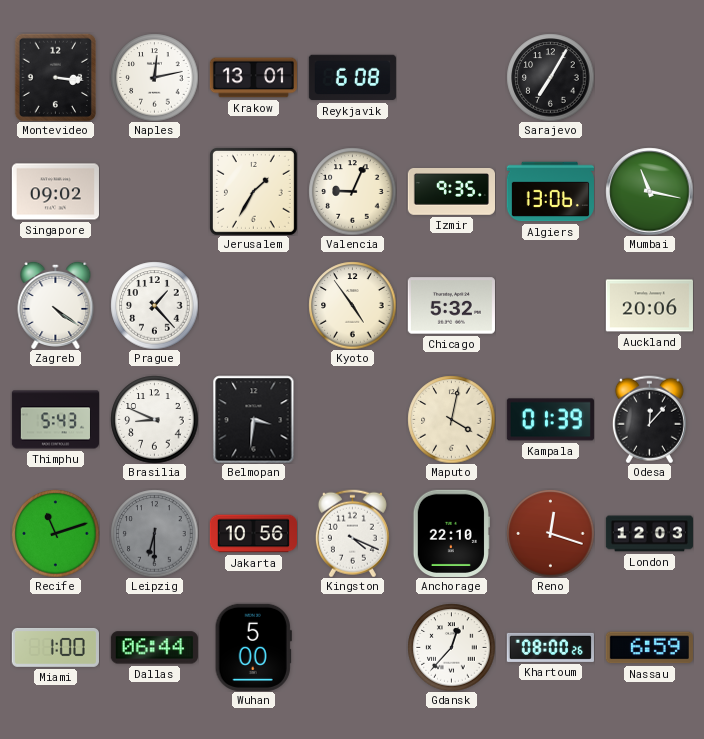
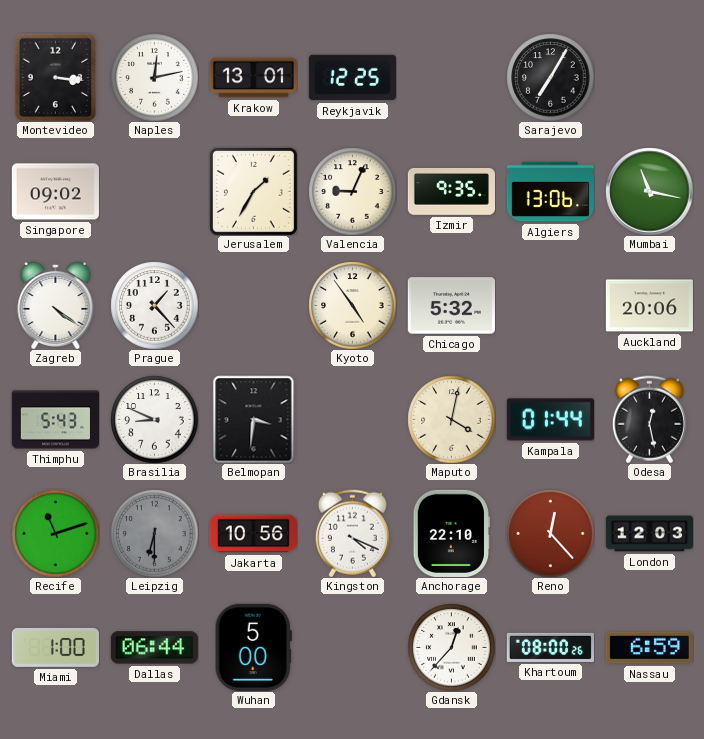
Reykjavik: 6:08 -> 12:25
Kampala: 01:39 -> 01:44
Odesa: 12:07 -> 12:28
Reno: 12:18 -> 12:23
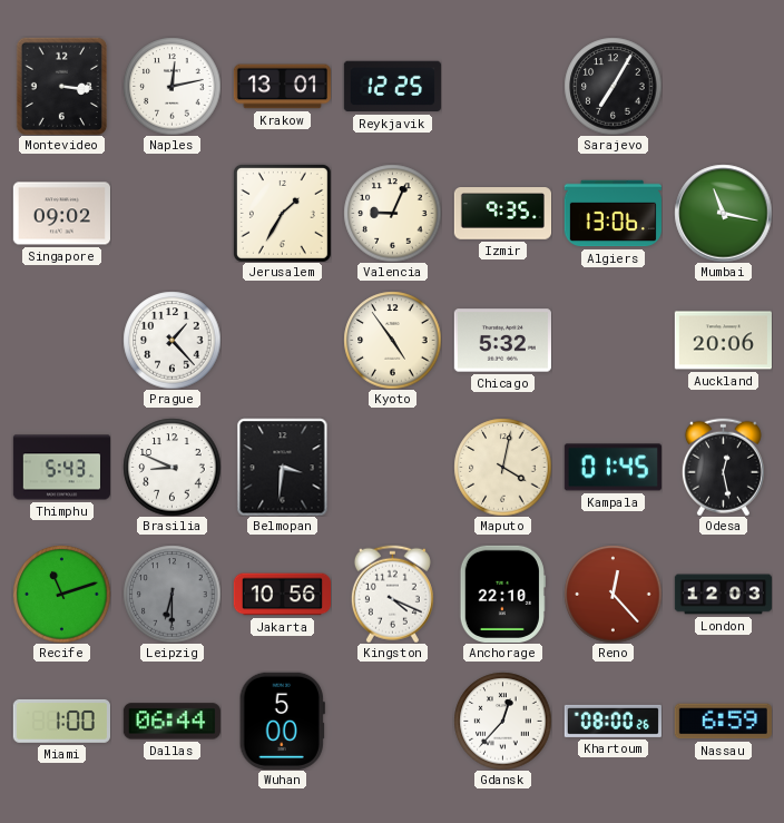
Zagreb: 4:21 -> none
Kampala: 01:44 -> 01:45
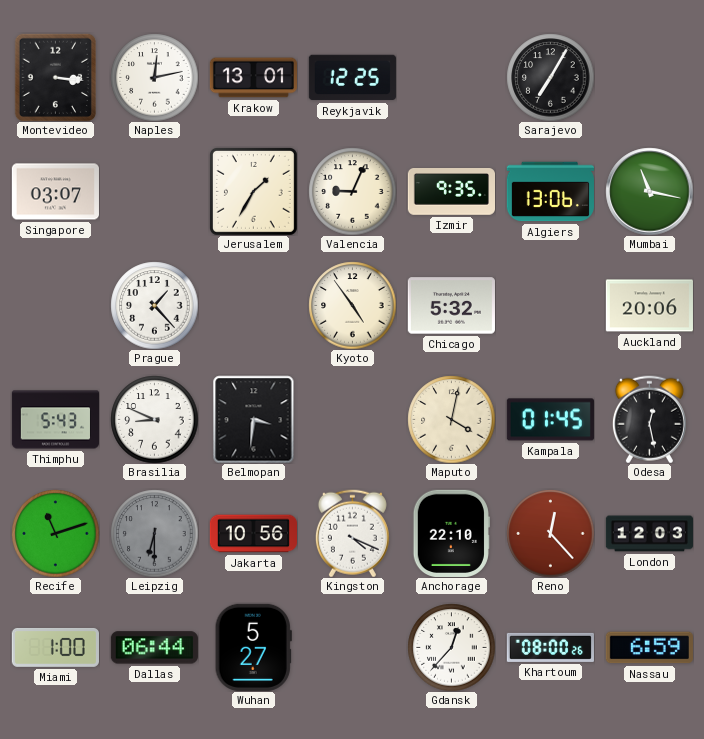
Singapore: 09:02 -> 03:07
Wuhan: 5:00 -> 5:27
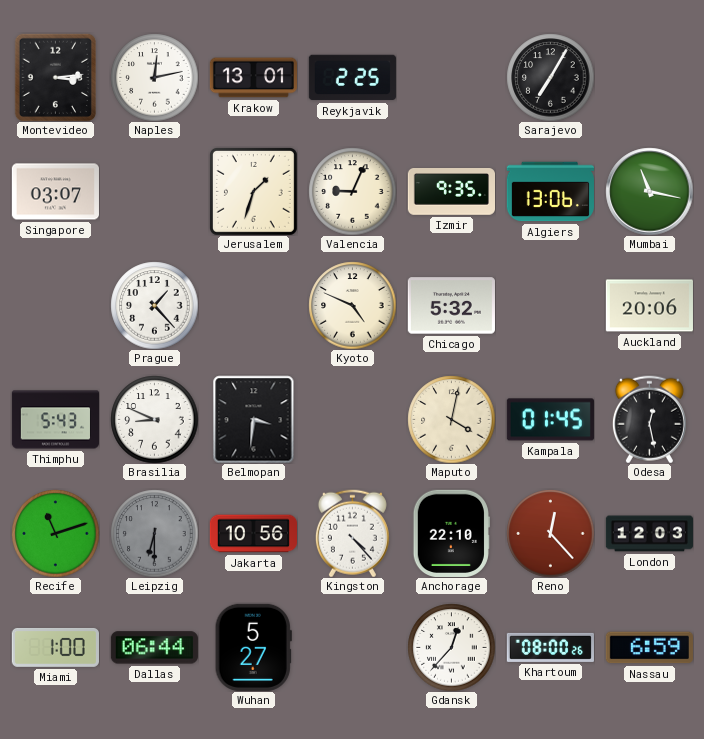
Montevideo: 3:16 -> 3:14
Reykjavik: 12:25 -> 2:25
Jerusalem: 1:35 -> 1:33
Kyoto: 4:54 -> 4:49
Kingston: 4:19 -> 4:23
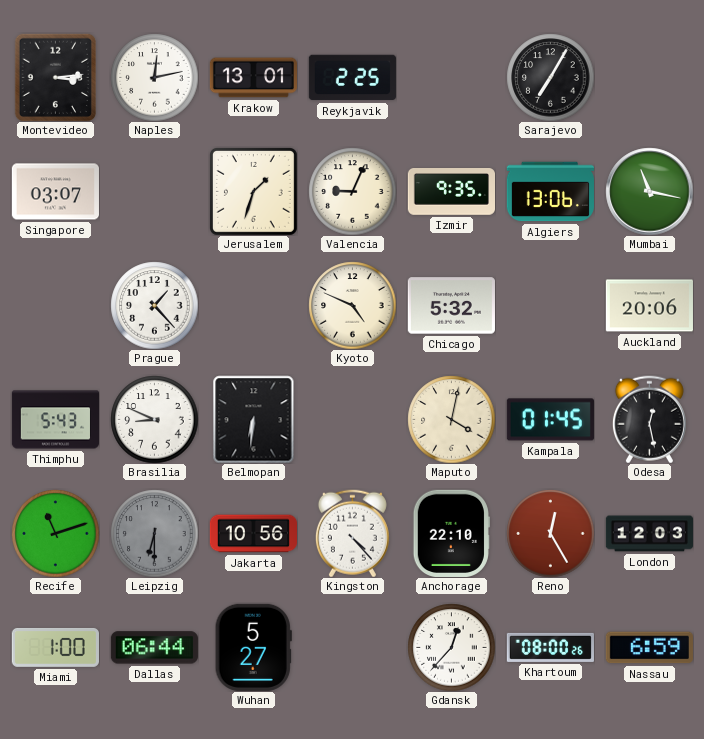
Belmopan: 3:31 -> 6:31
Reno: 12:23 -> 12:25
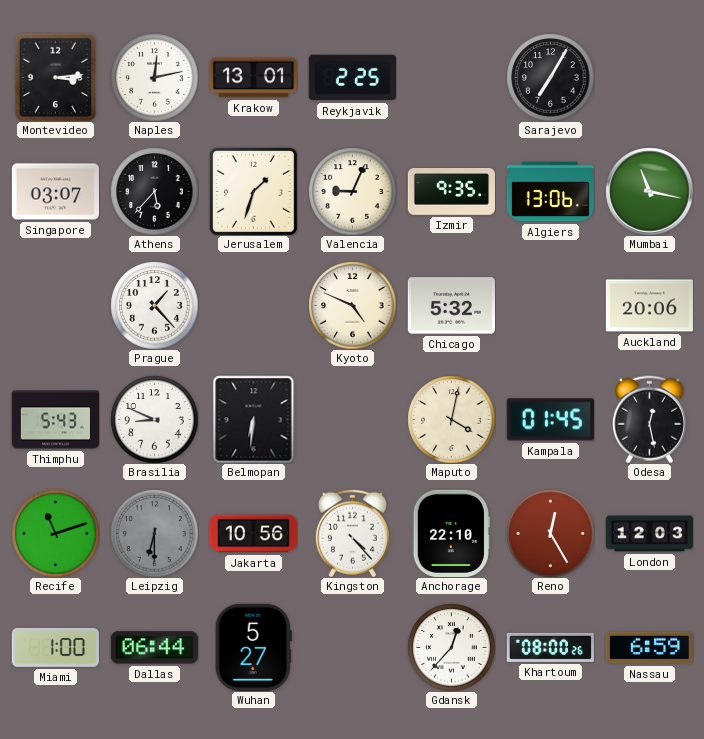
Athens: none -> 5:37
